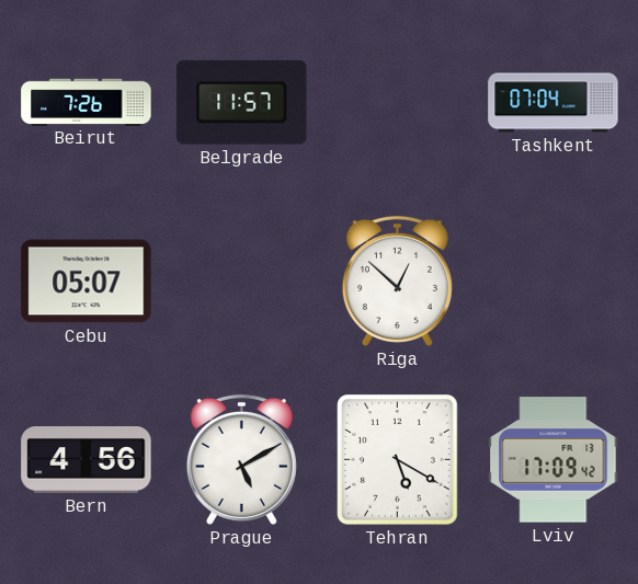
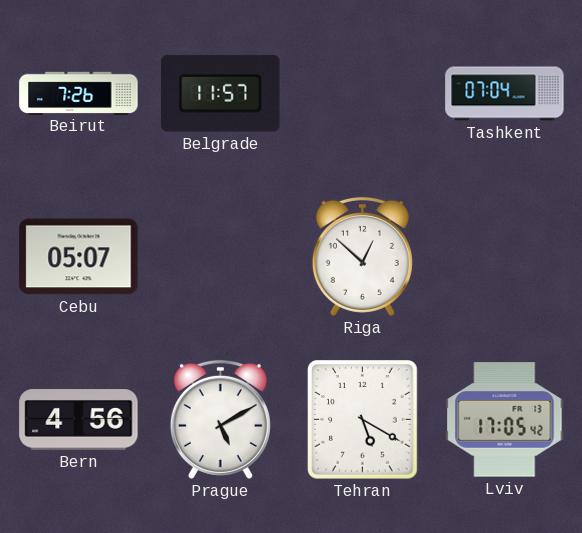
Lviv: 17:09 -> 17:05
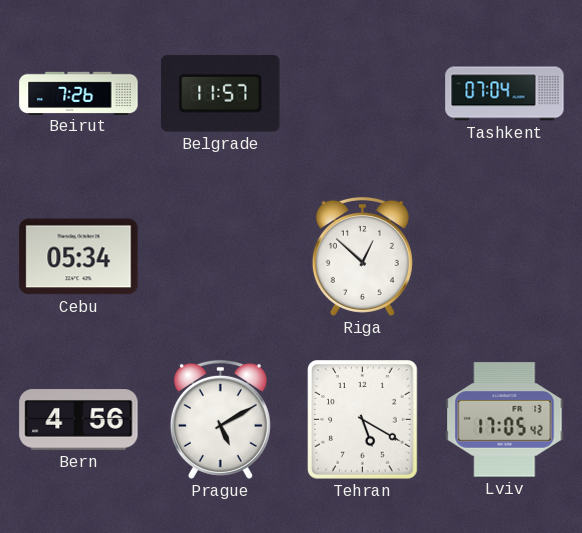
Cebu: 05:07 -> 05:34
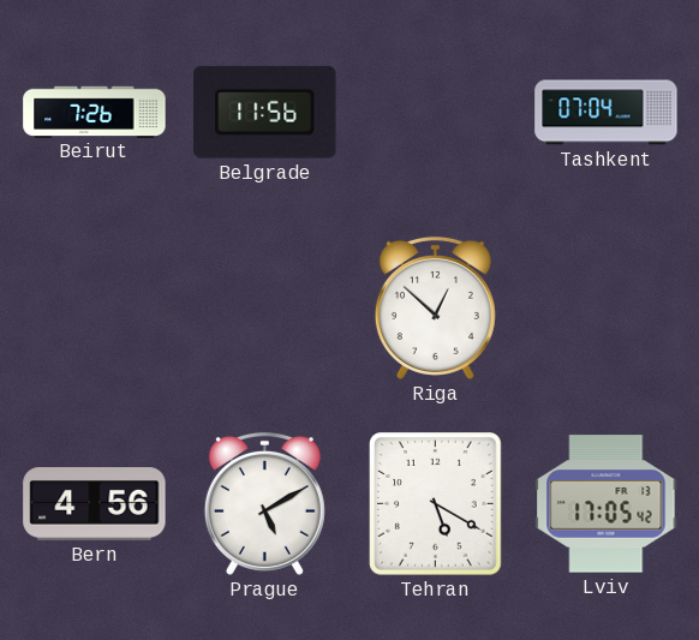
Belgrade: 11:57 -> 11:56
Cebu: 05:34 -> none
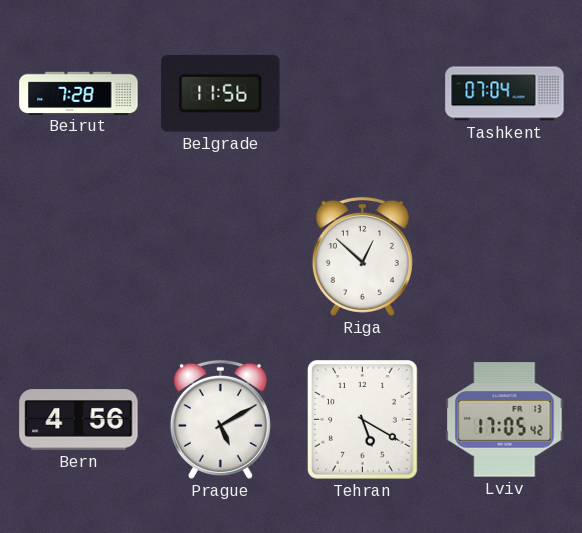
Beirut: 7:26 -> 7:28
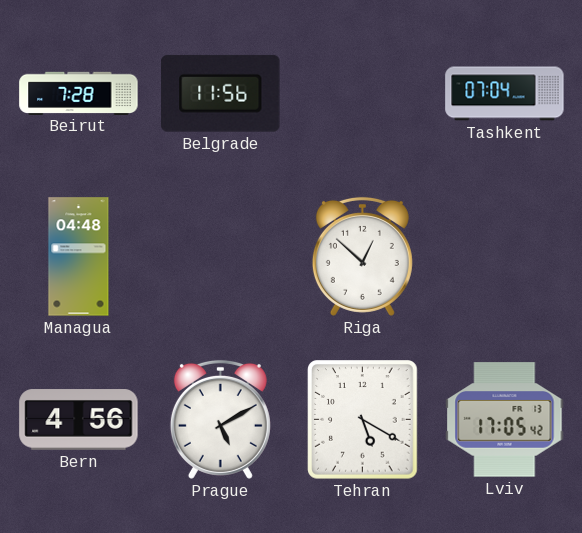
Managua: none -> 04:48
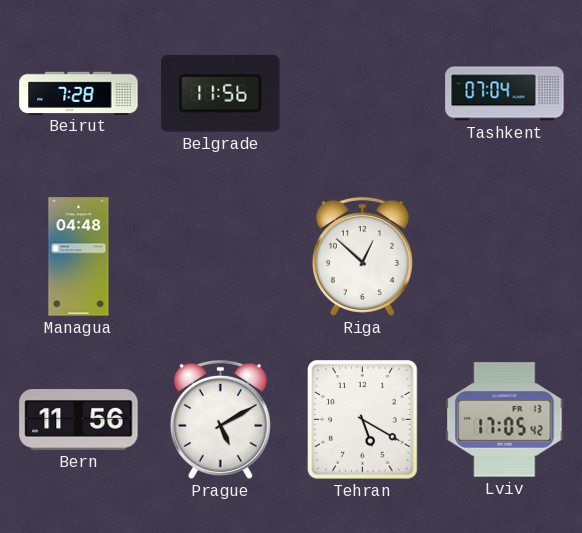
Bern: 4:56 -> 11:56
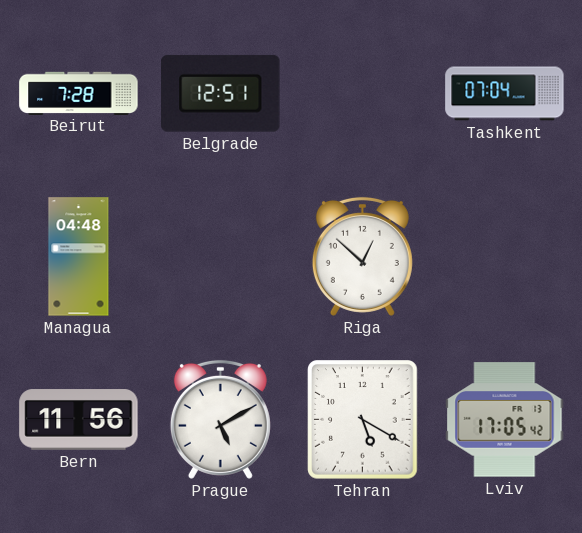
Belgrade: 11:56 -> 12:51
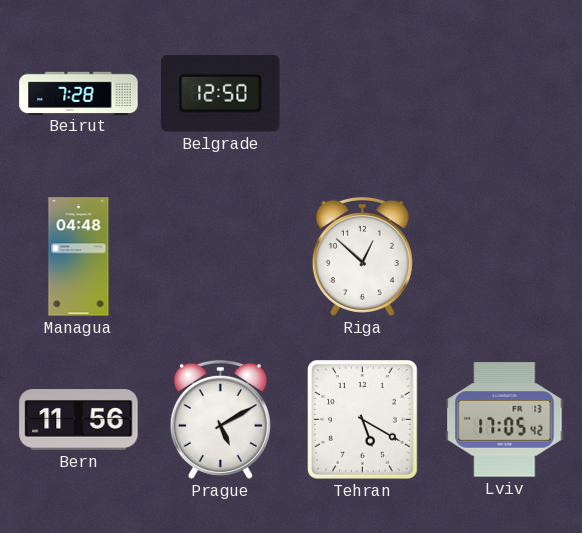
Belgrade: 12:51 -> 12:50
Tashkent: 07:04 -> none
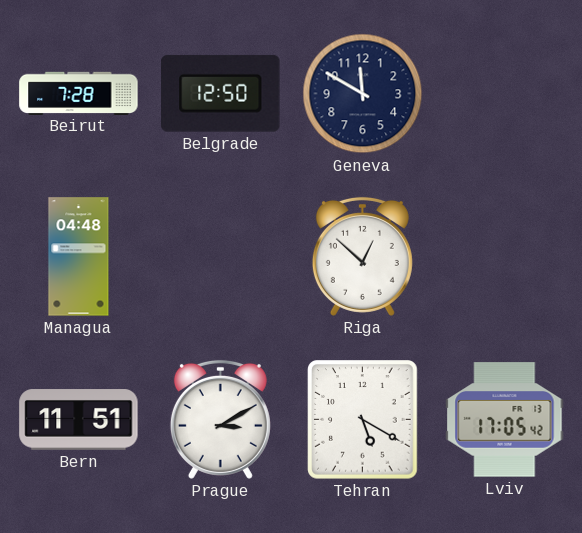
Geneva: none -> 11:50
Bern: 11:56 -> 11:51
Prague: 5:10 -> 3:10
